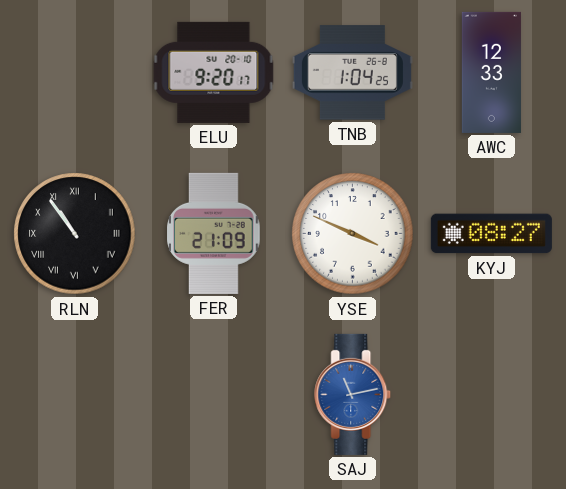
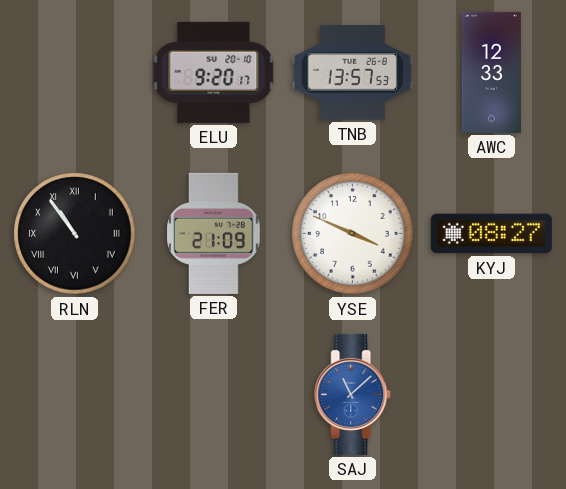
TNB: 1:04 -> 13:57
SAJ: 11:13 -> 11:08
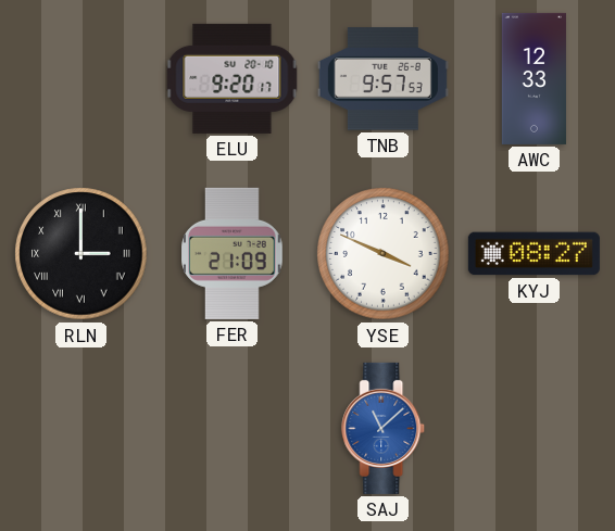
TNB: 13:57 -> 9:57
RLN: 10:54 -> 3:00
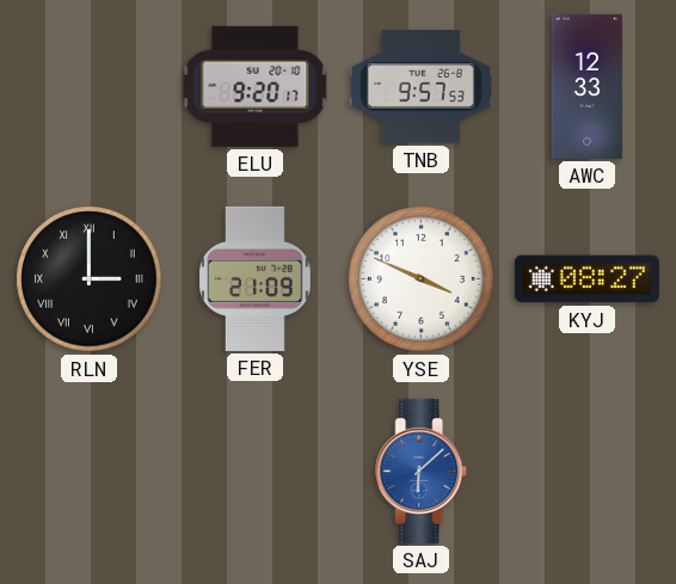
SAJ: 11:08 -> 6:08
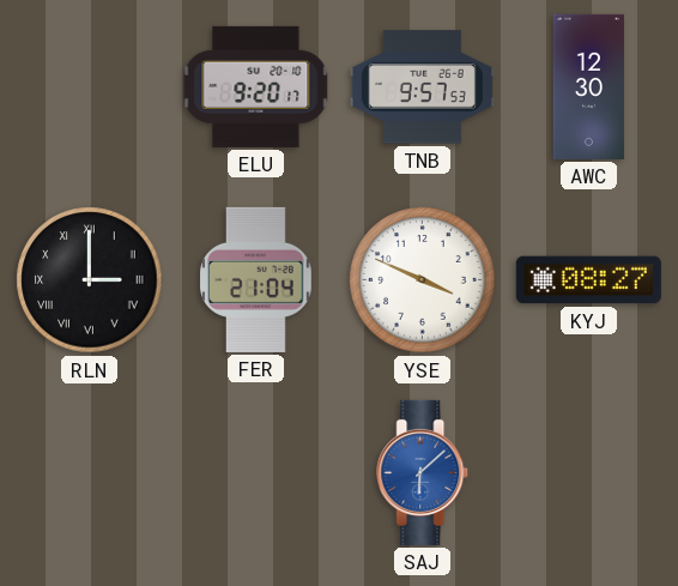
AWC: 12:33 -> 12:30
FER: 21:09 -> 21:04
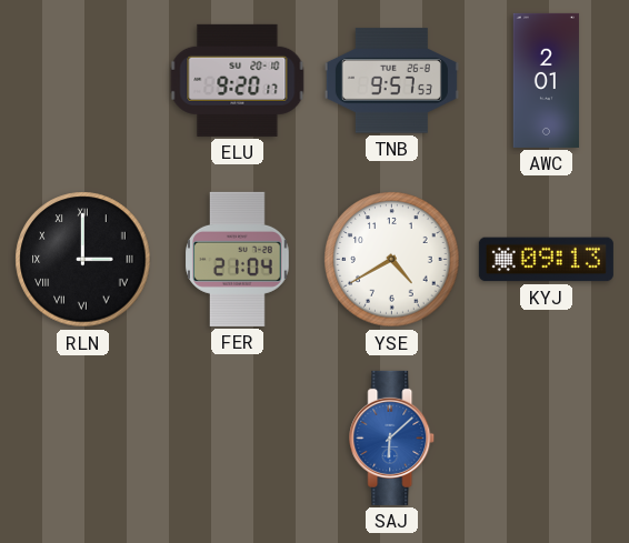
AWC: 12:30 -> 2:01
YSE: 3:49 -> 4:40
KYJ: 08:27 -> 09:13
